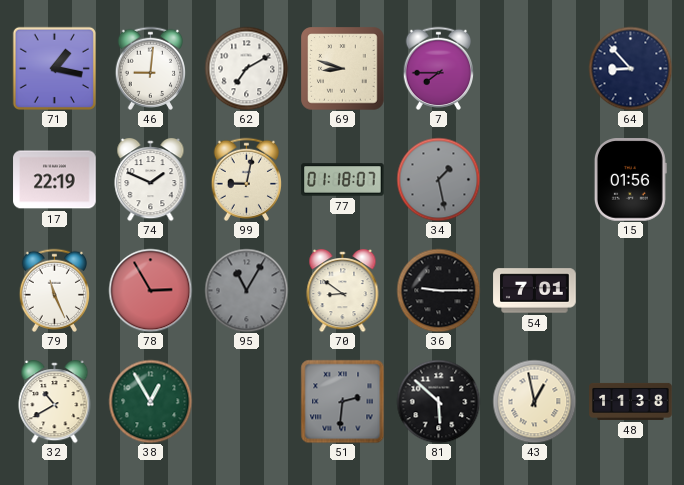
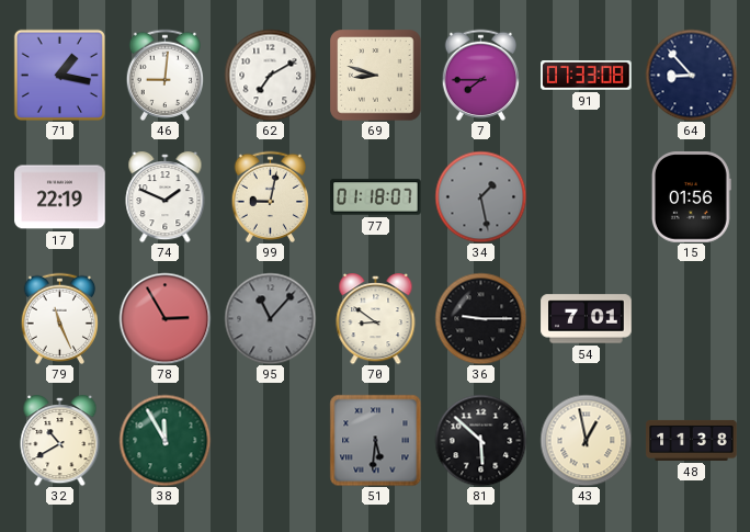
91: none -> 07:33
95: 11:05 -> 11:07
38: 12:55 -> 11:55
51: 2:31 -> 5:31
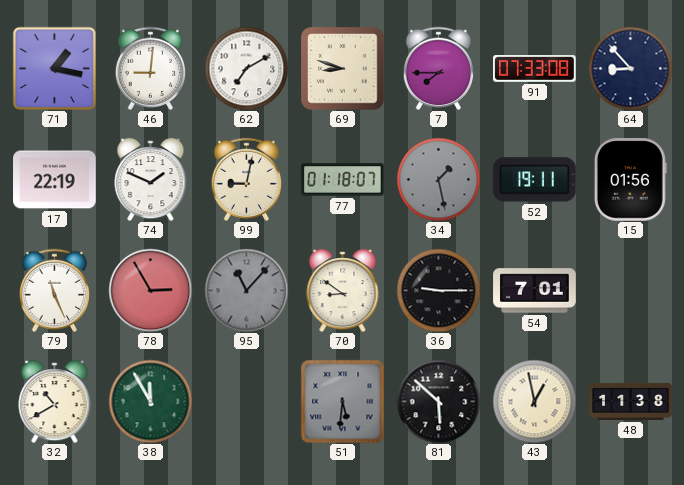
52: none -> 19:11
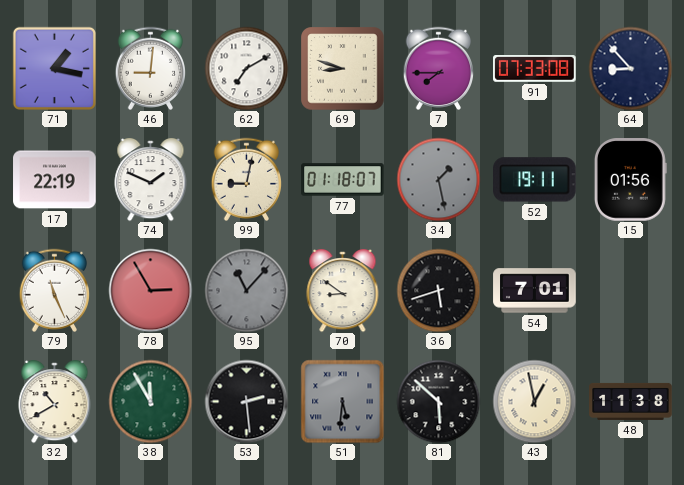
36: 9:15 -> 5:42
53: none -> 2:29
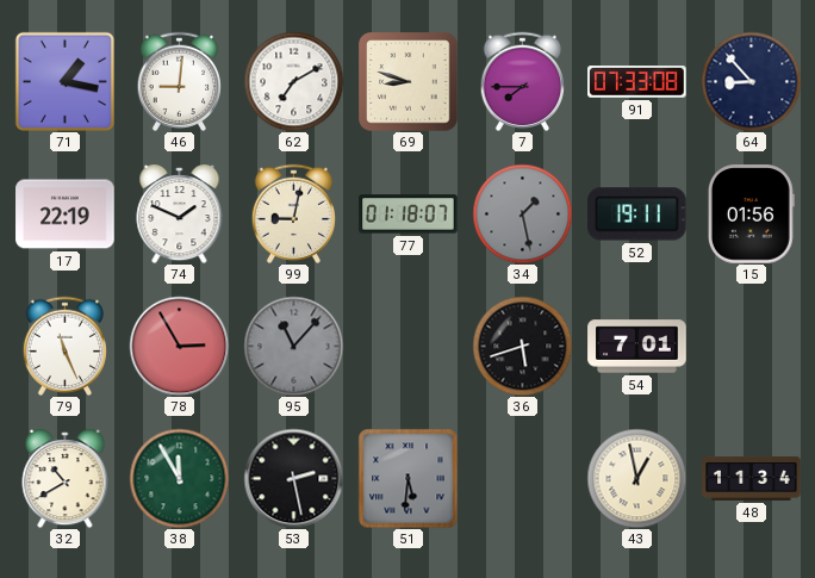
70: 8:51 -> none
53: 2:29 -> 2:28
81: 5:52 -> none
48: 11:38 -> 11:34
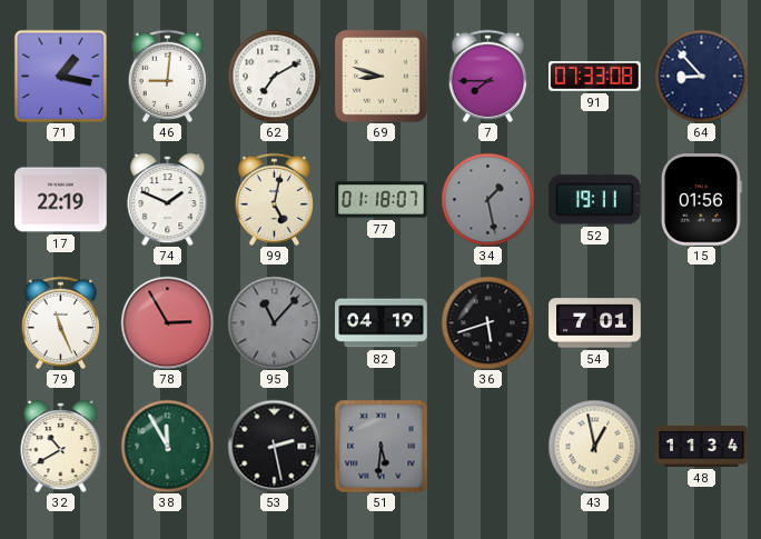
99: 9:02 -> 5:02
82: none -> 04:19
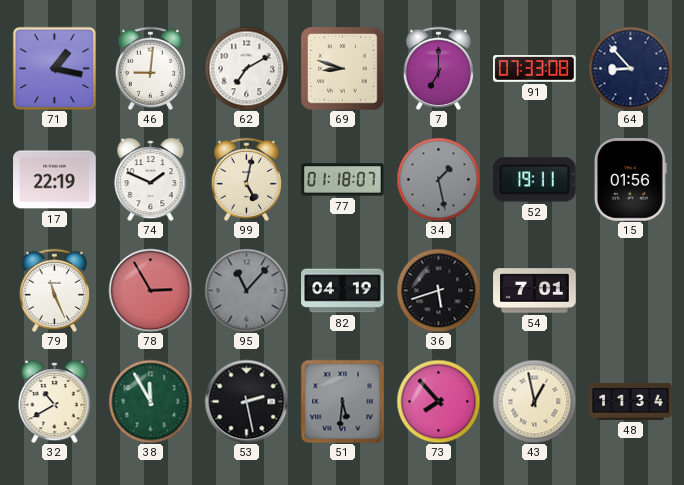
7: 7:45 -> 7:00
73: none -> 7:53
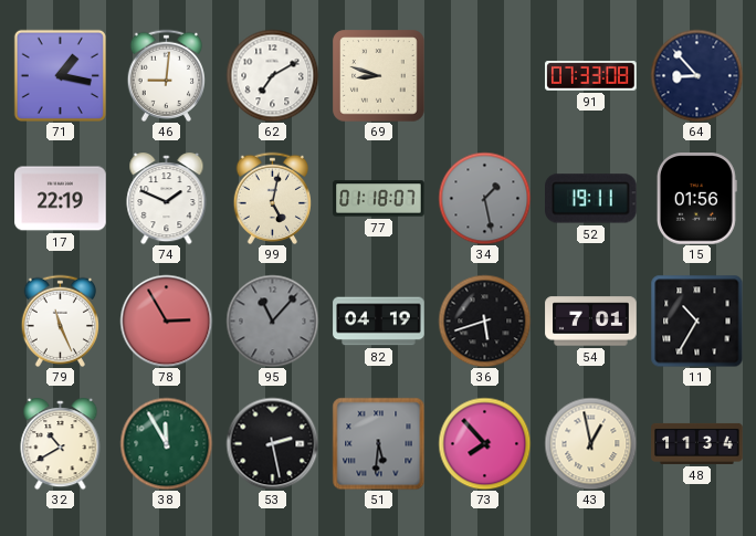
7: 7:00 -> none
11: none -> 10:35
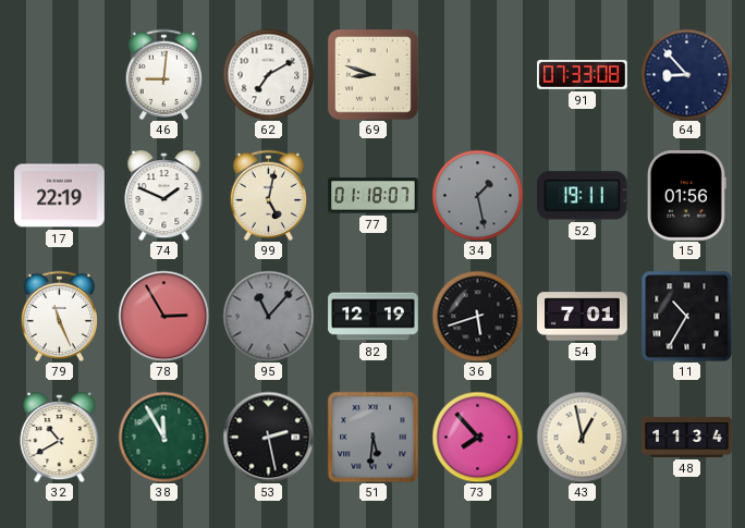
71: 1:17 -> none
82: 04:19 -> 12:19
